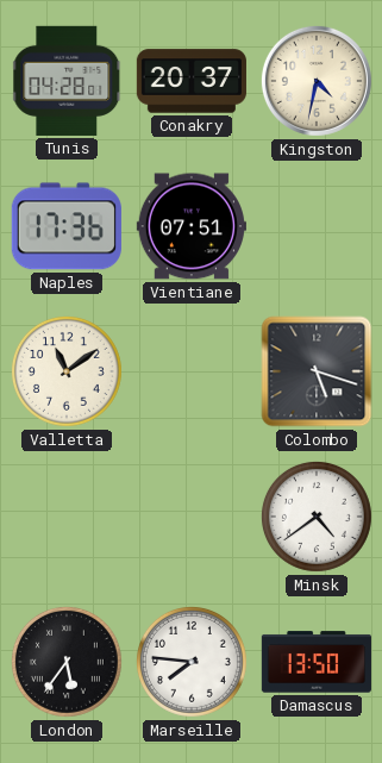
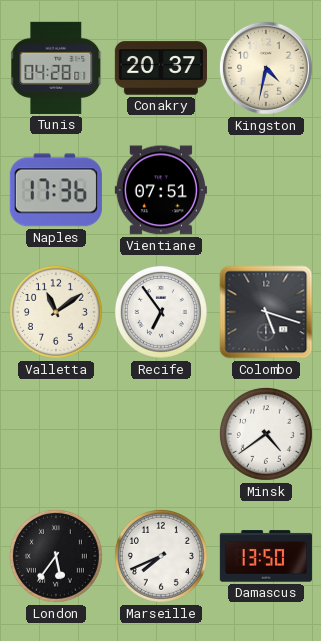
Recife: none -> 6:54
Marseille: 7:46 -> 7:41
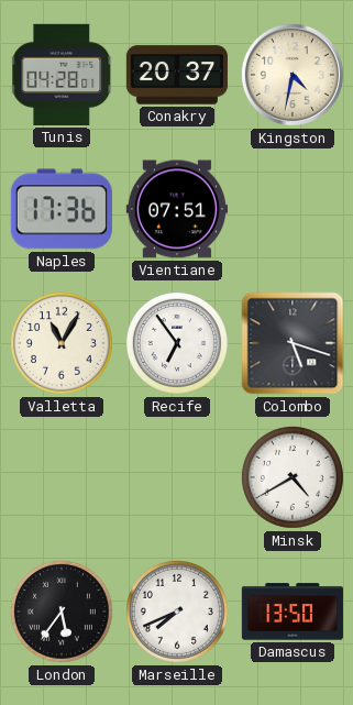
Valletta: 11:09 -> 11:05
Minsk: 4:39 -> 4:40
